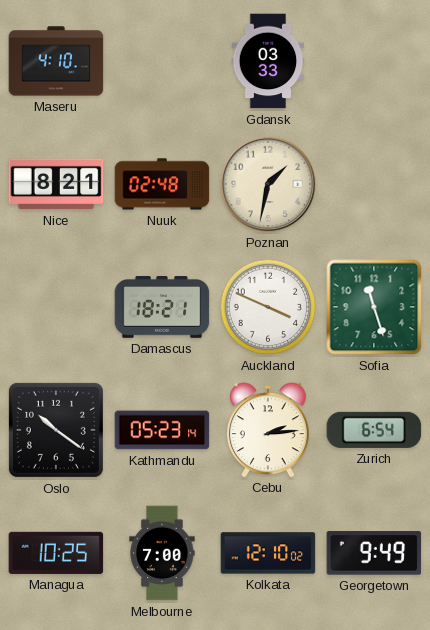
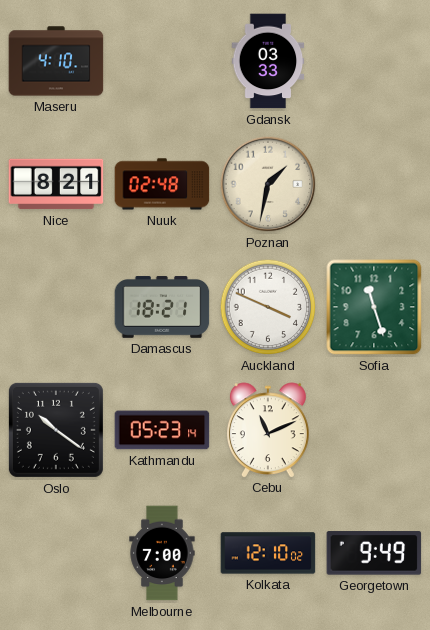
Cebu: 2:14 -> 11:11
Zurich: 6:54 -> none
Managua: 10:25 -> none
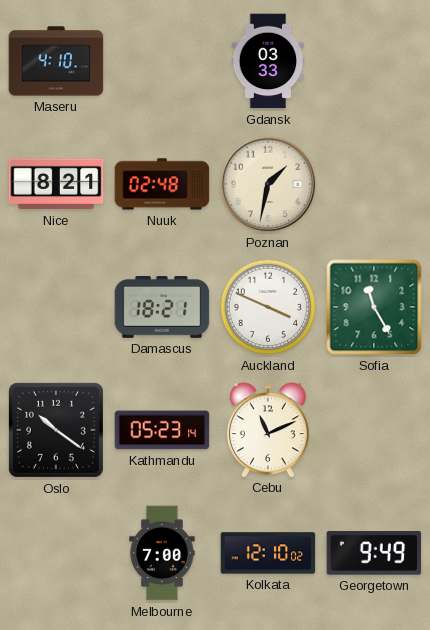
Sofia: 11:27 -> 11:25
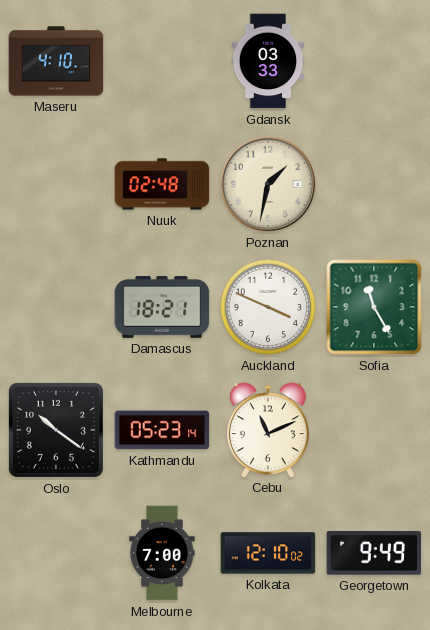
Nice: 8:21 -> none
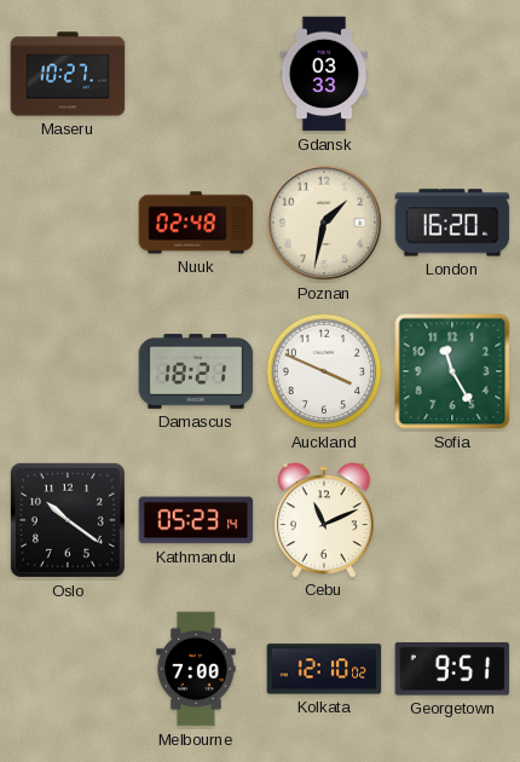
Maseru: 4:10 -> 10:27
London: none -> 16:20
Georgetown: 9:49 -> 9:51
